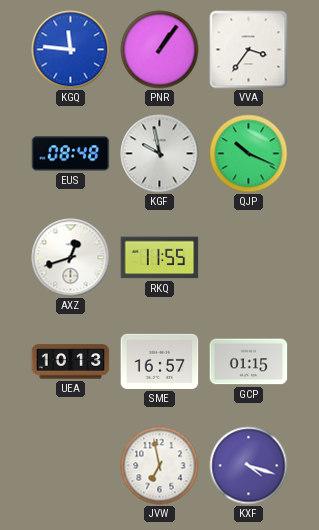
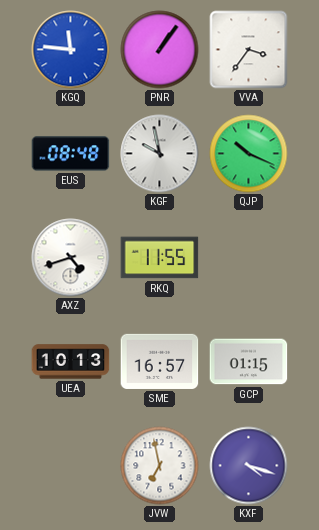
AXZ: 12:42 -> 4:42
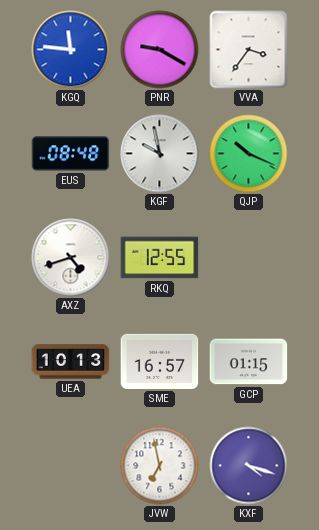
PNR: 1:06 -> 9:20
RKQ: 11:55 -> 12:55
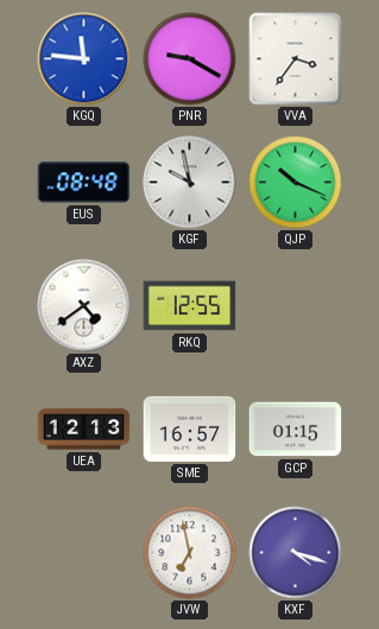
AXZ: 4:42 -> 4:39
UEA: 10:13 -> 12:13
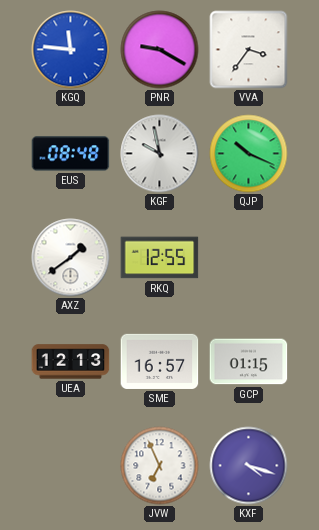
AXZ: 4:39 -> 1:39
JVW: 6:58 -> 6:56
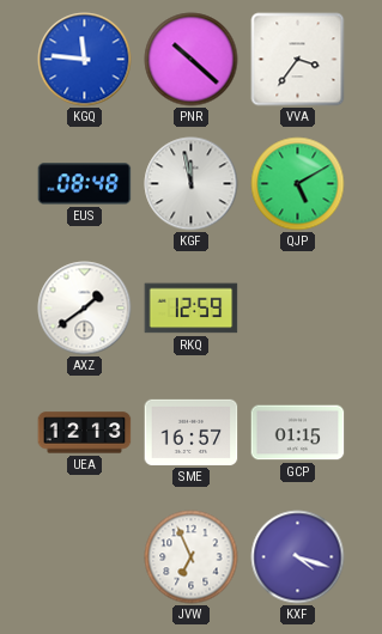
PNR: 9:20 -> 10:22
KGF: 9:58 -> 11:58
QJP: 10:19 -> 5:10
RKQ: 12:55 -> 12:59
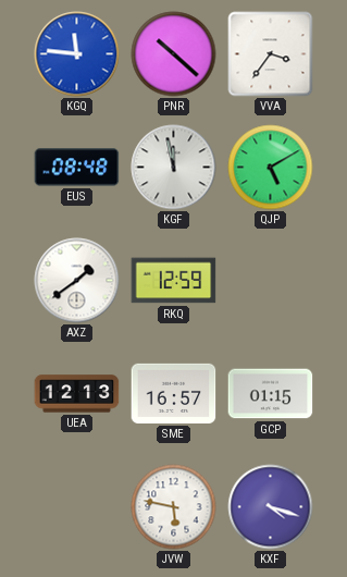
JVW: 6:56 -> 5:47
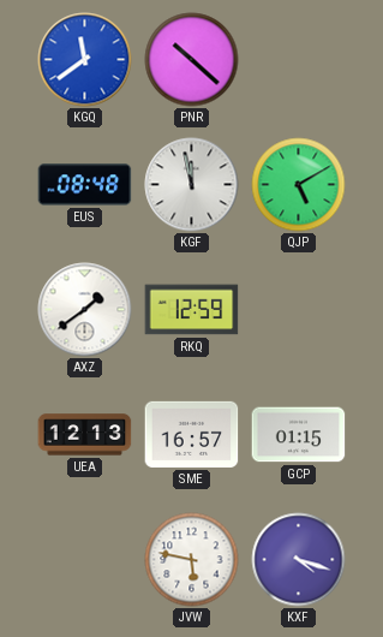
KGQ: 11:46 -> 11:39
VVA: 3:36 -> none
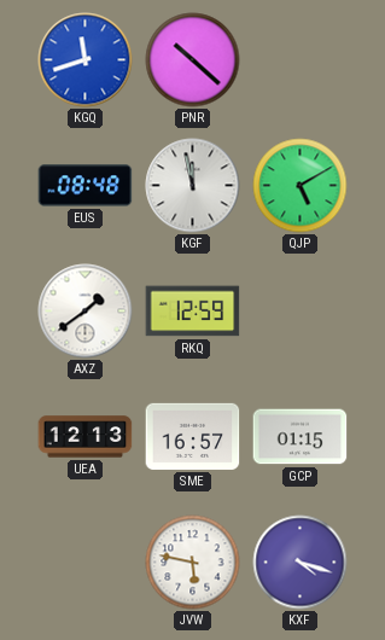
KGQ: 11:39 -> 11:42
